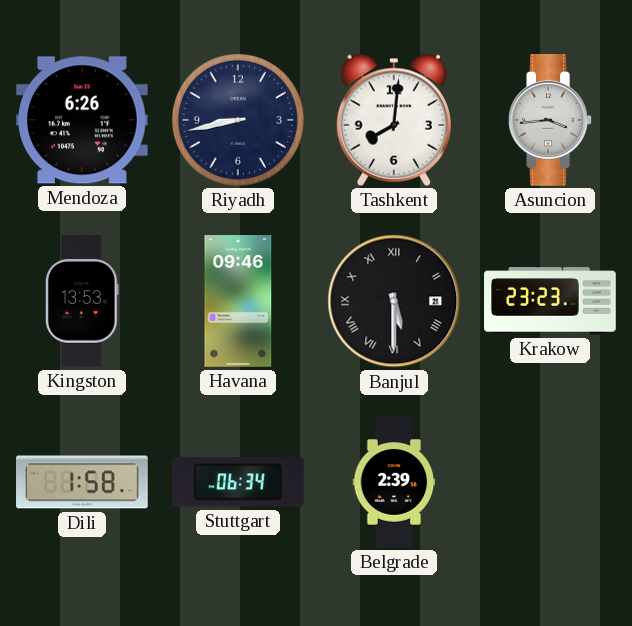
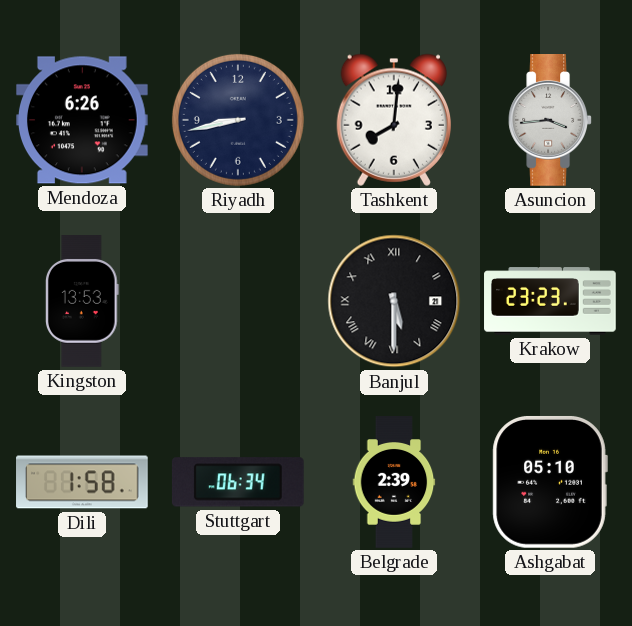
Havana: 09:46 -> none
Ashgabat: none -> 05:10
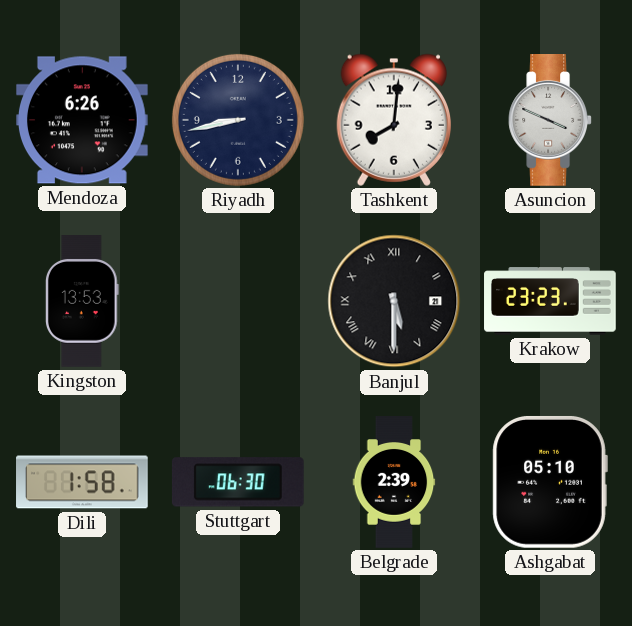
Asuncion: 3:44 -> 3:49
Stuttgart: 06:34 -> 06:30
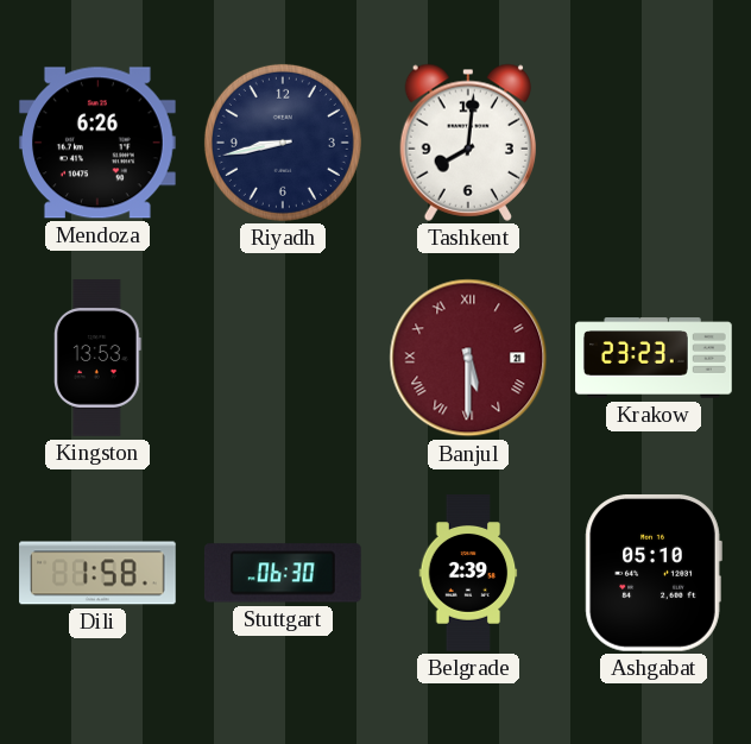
Asuncion: 3:49 -> none
Banjul dial: black -> burgundy
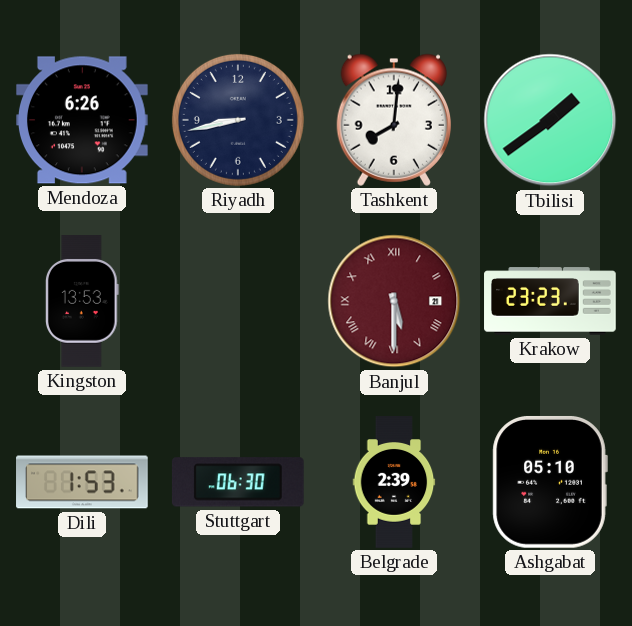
Tbilisi: none -> 1:39
Dili: 1:58 -> 1:53
